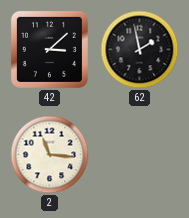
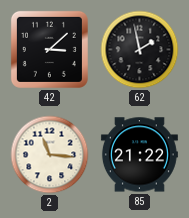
85: none -> 21:22
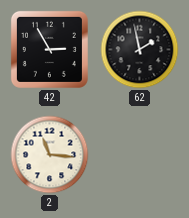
42: 3:08 -> 2:55
85: 21:22 -> none
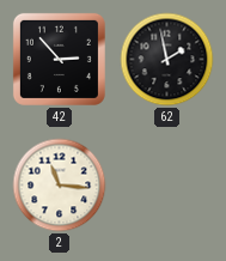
42: 2:55 -> 2:53
